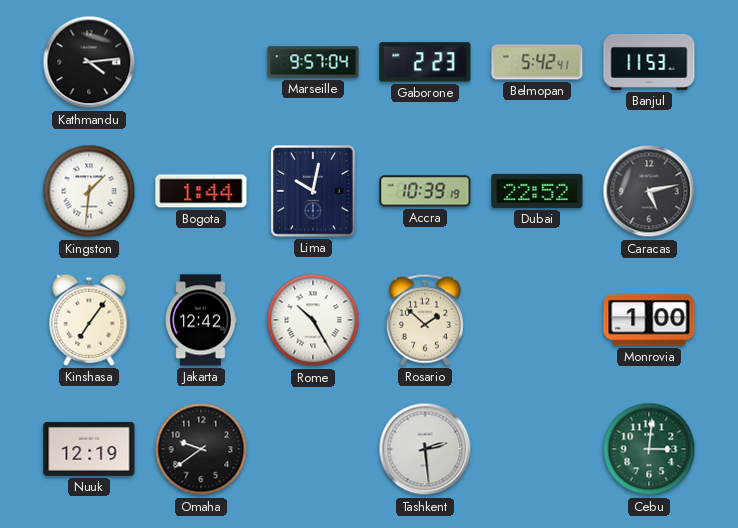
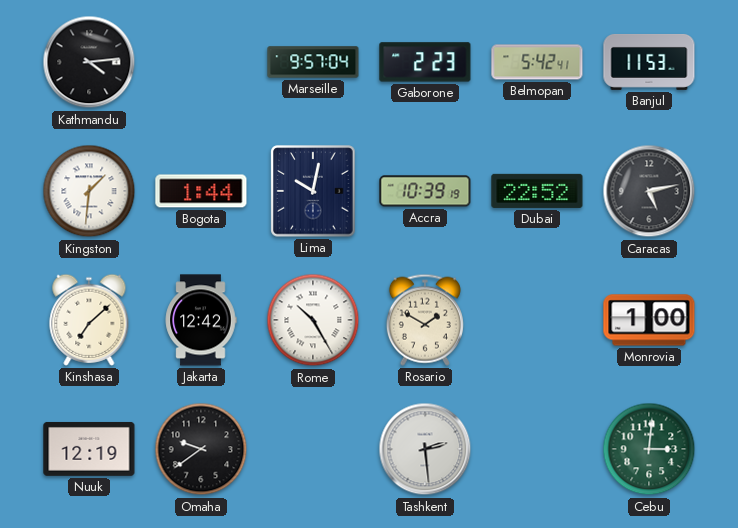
Kinshasa: 7:06 -> 7:08
Rosario: 1:52 -> 1:50
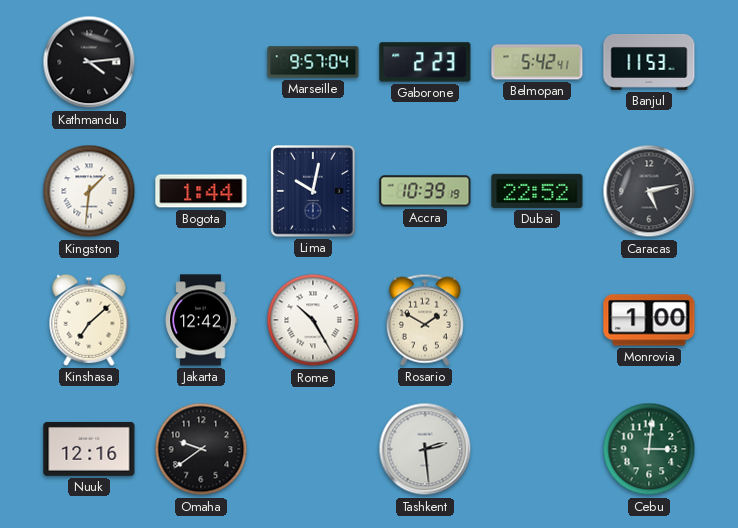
Nuuk: 12:19 -> 12:16
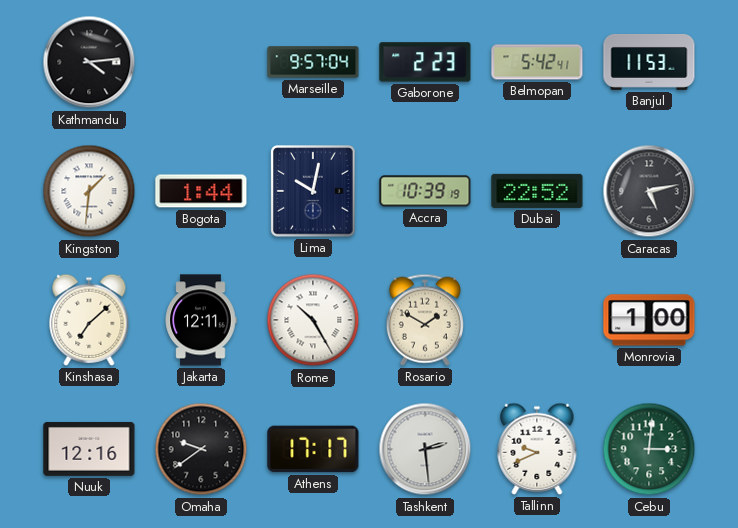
Jakarta: 12:42 -> 12:11
Athens: none -> 17:17
Tallinn: none -> 9:41
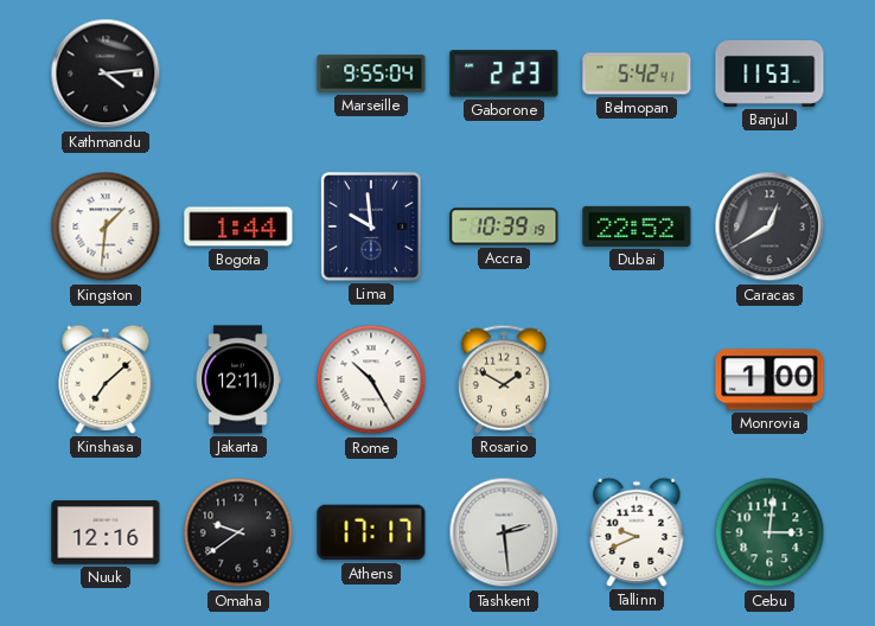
Marseille: 9:57 -> 9:55
Lima: 10:02 -> 9:59
Caracas: 5:13 -> 12:40
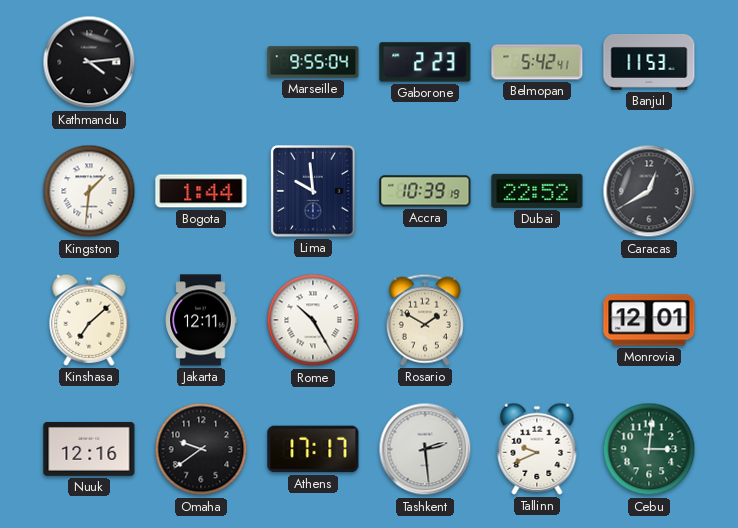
Monrovia: 1:00 -> 12:01
